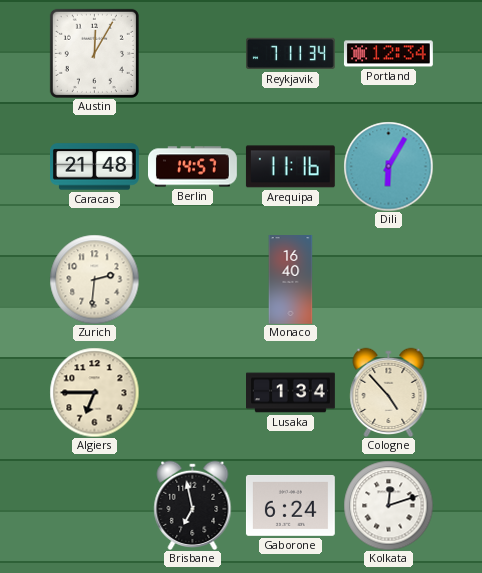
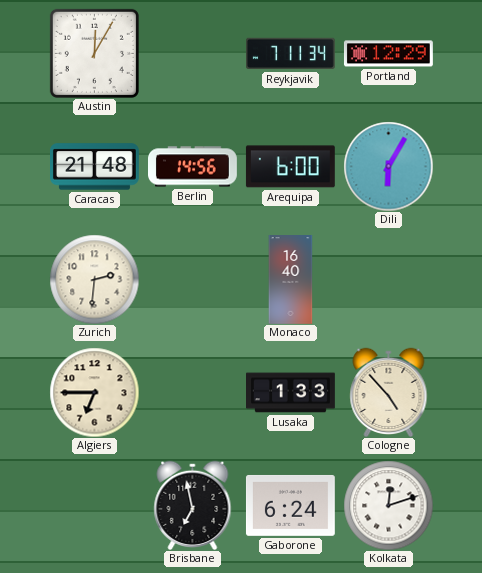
Portland: 12:34 -> 12:29
Berlin: 14:57 -> 14:56
Arequipa: 11:16 -> 6:00
Lusaka: 1:34 -> 1:33
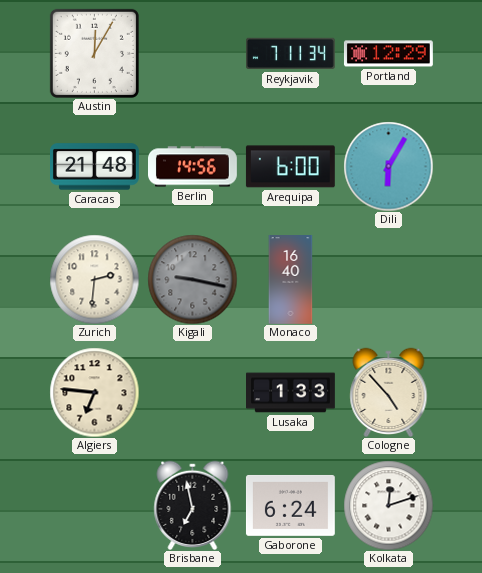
Kigali: none -> 9:17
Algiers: 6:45 -> 6:46
